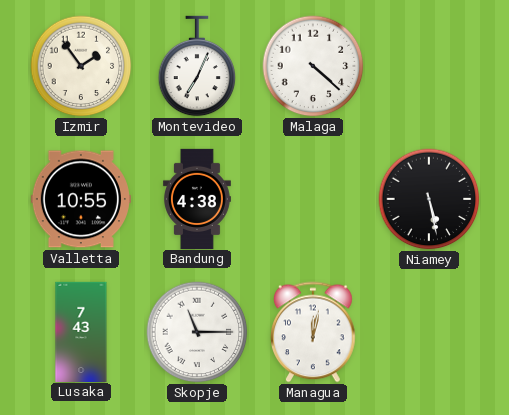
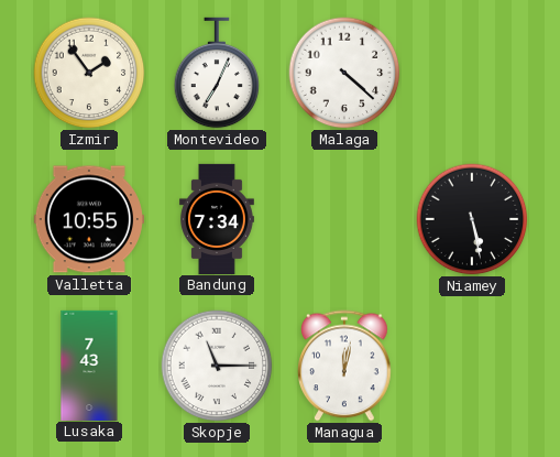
Bandung: 4:38 -> 7:34
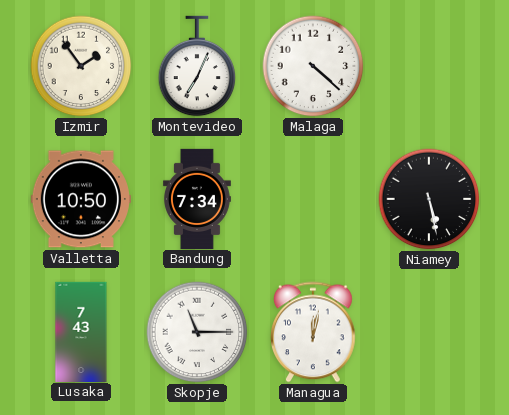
Valletta: 10:55 -> 10:50
